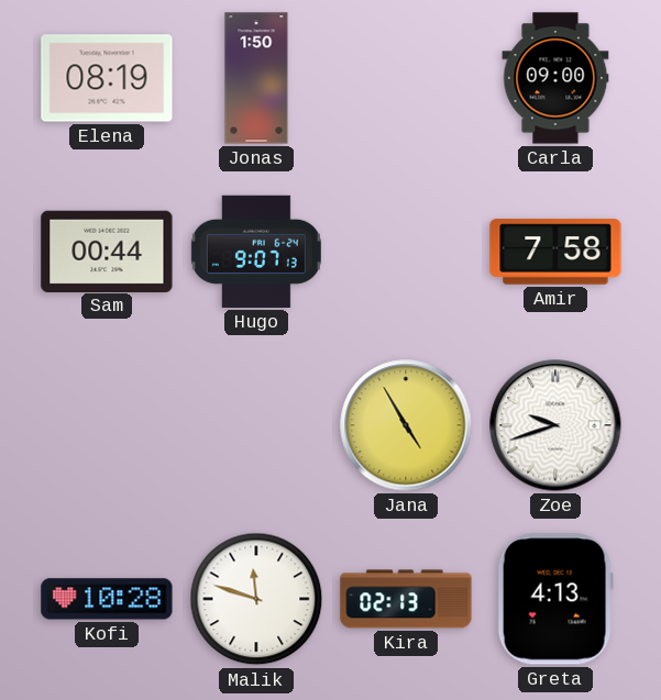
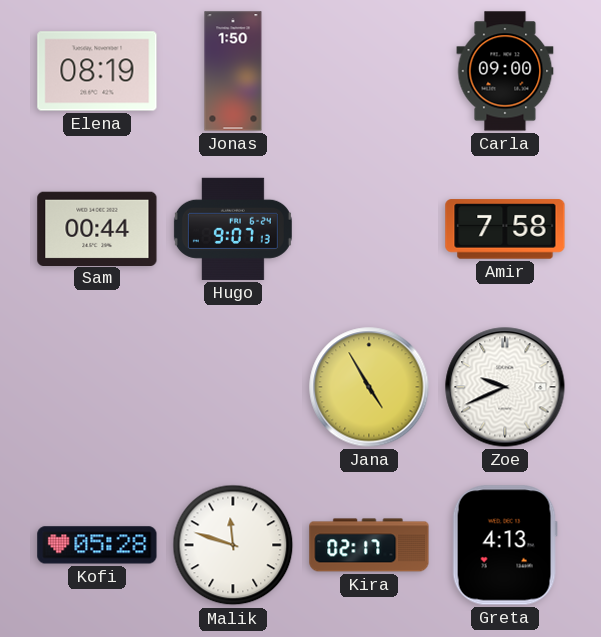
Zoe: 9:42 -> 9:41
Kofi: 10:28 -> 05:28
Kira: 02:13 -> 02:17
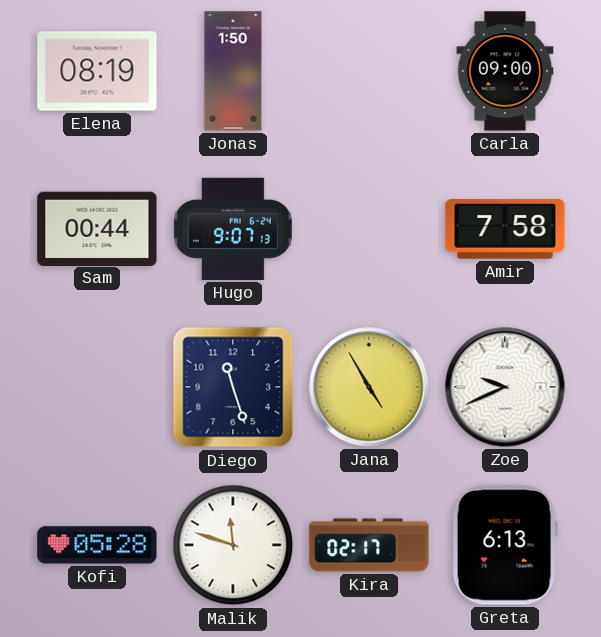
Diego: none -> 11:27
Greta: 4:13 -> 6:13
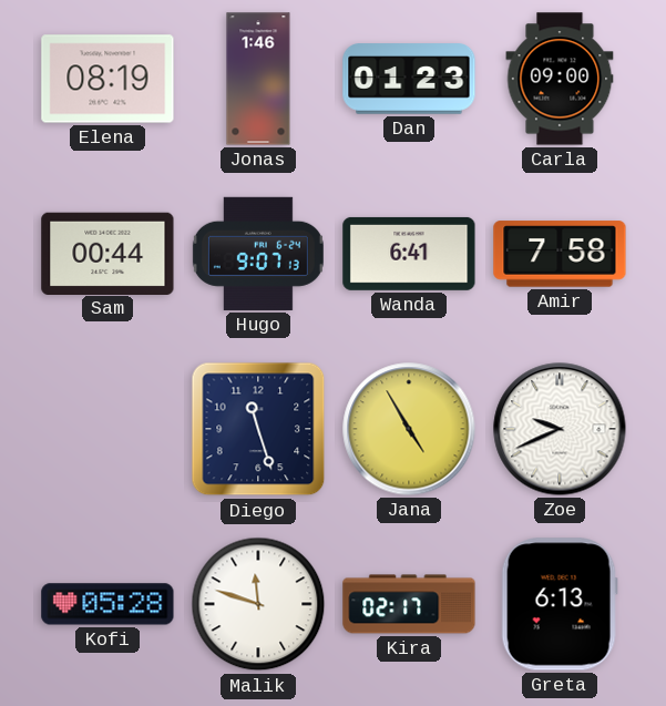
Jonas: 1:50 -> 1:46
Dan: none -> 01:23
Wanda: none -> 6:41
